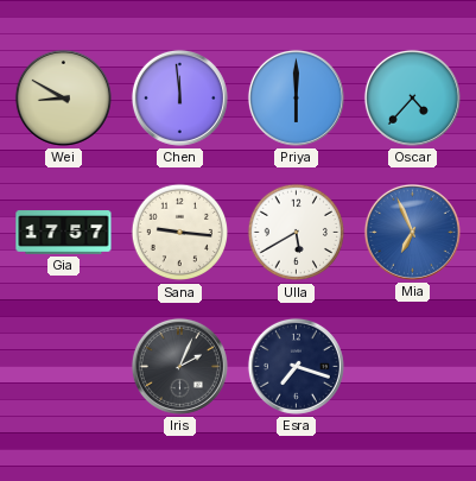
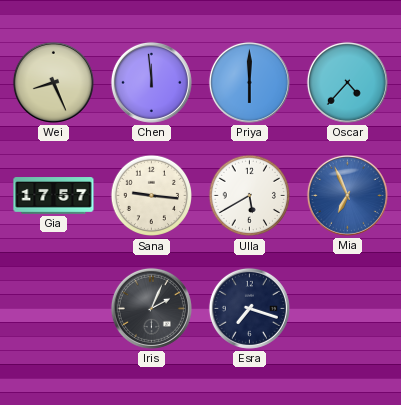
Wei: 8:50 -> 8:26
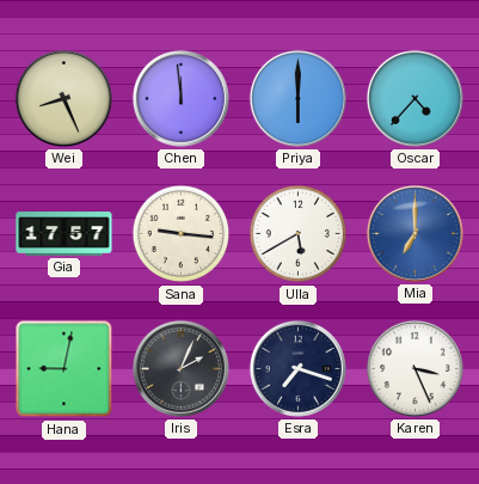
Mia: 6:56 -> 7:00
Hana: none -> 9:02
Karen: none -> 3:26
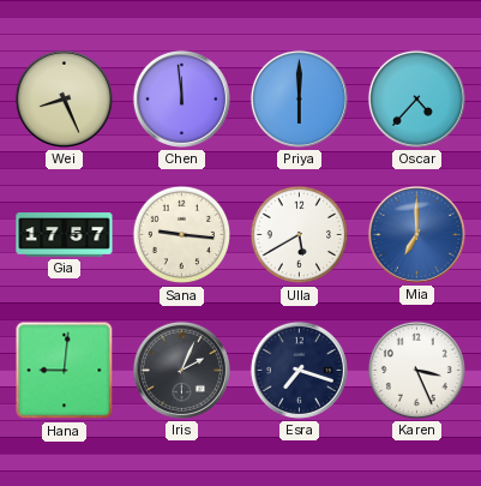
Hana: 9:02 -> 9:01
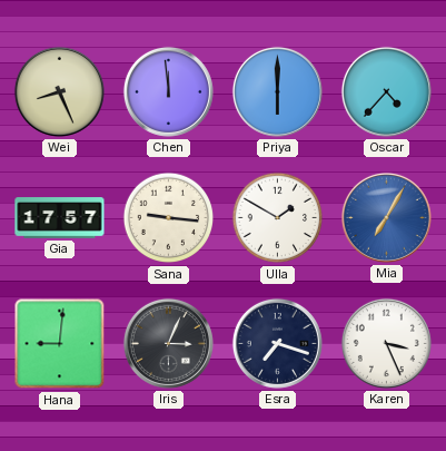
Ulla: 5:40 -> 1:50
Mia: 7:00 -> 7:05
Iris: 2:04 -> 3:04
